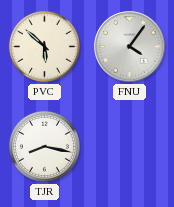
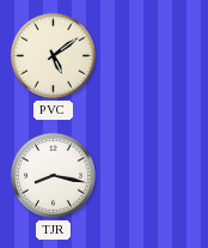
PVC: 5:52 -> 5:09
FNU: 4:06 -> none
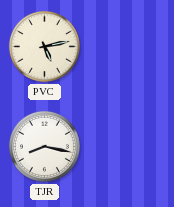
PVC: 5:09 -> 5:13
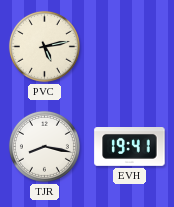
EVH: none -> 19:41
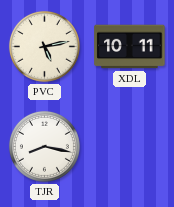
XDL: none -> 10:11
EVH: 19:41 -> none
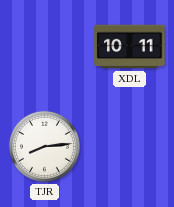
PVC: 5:13 -> none
TJR: 8:17 -> 8:14
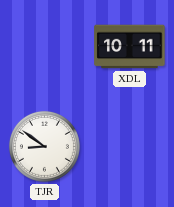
TJR: 8:14 -> 8:51
